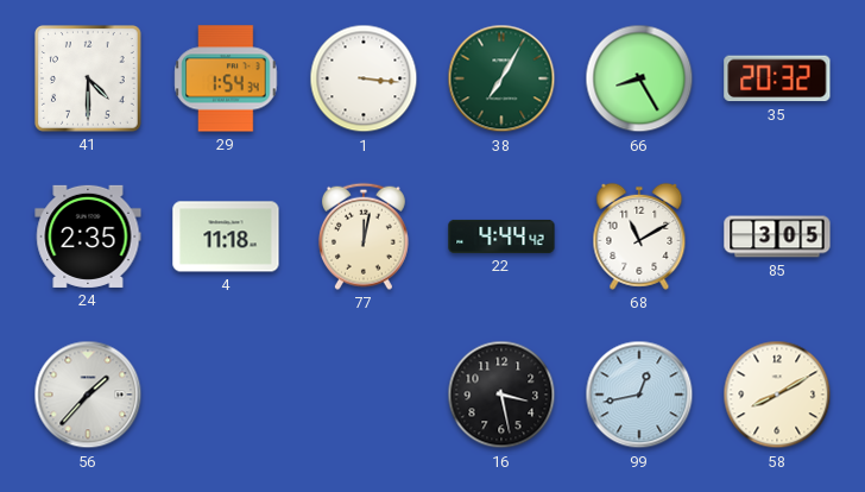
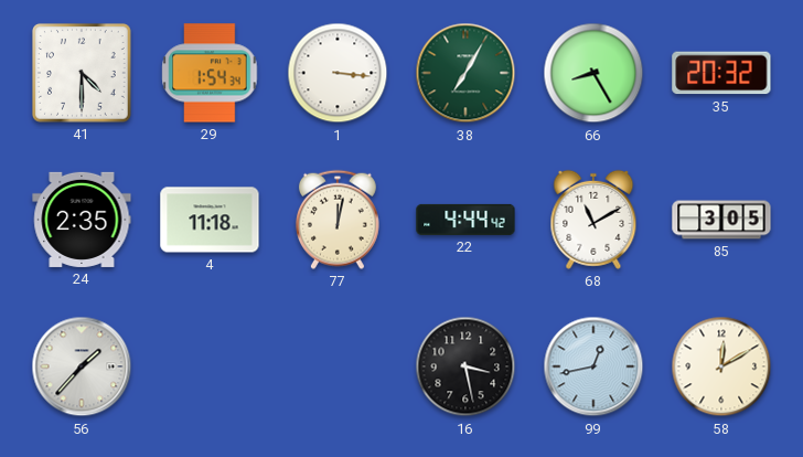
58: 8:10 -> 12:10
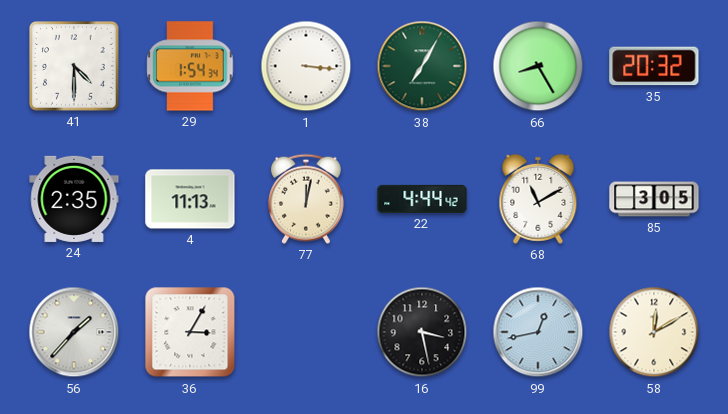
4: 11:18 -> 11:13
36: none -> 3:05
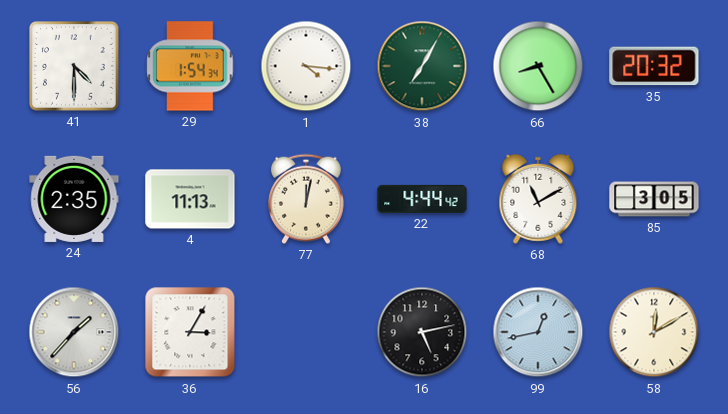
1: 3:16 -> 4:16
16: 3:28 -> 5:13
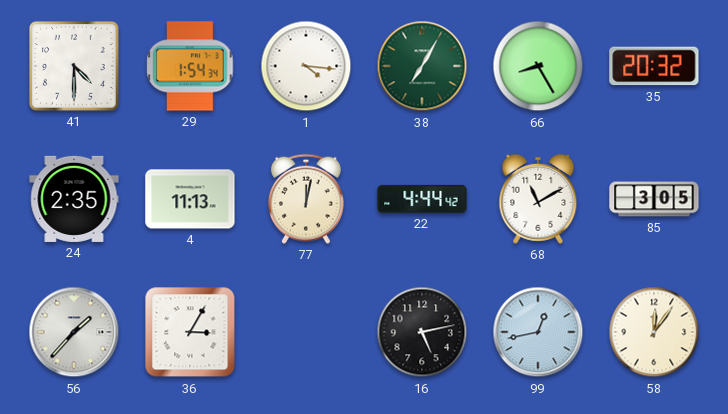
58: 12:10 -> 12:06
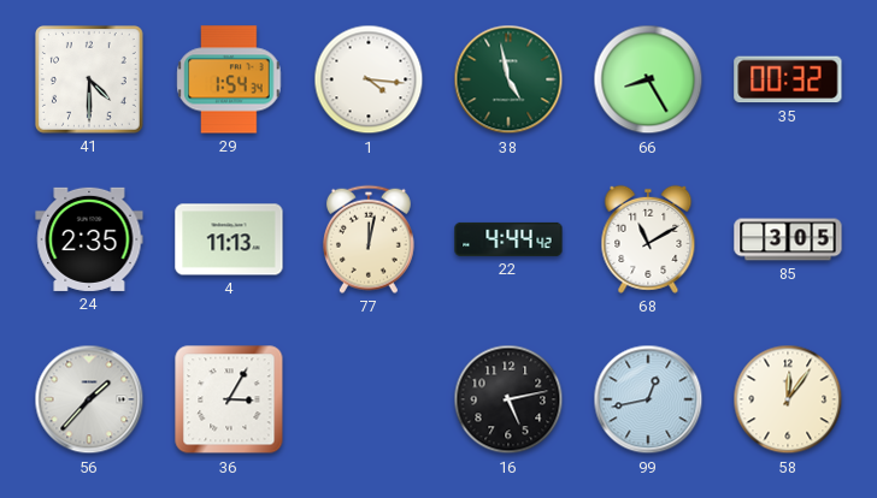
38: 7:05 -> 4:58
35: 20:32 -> 00:32
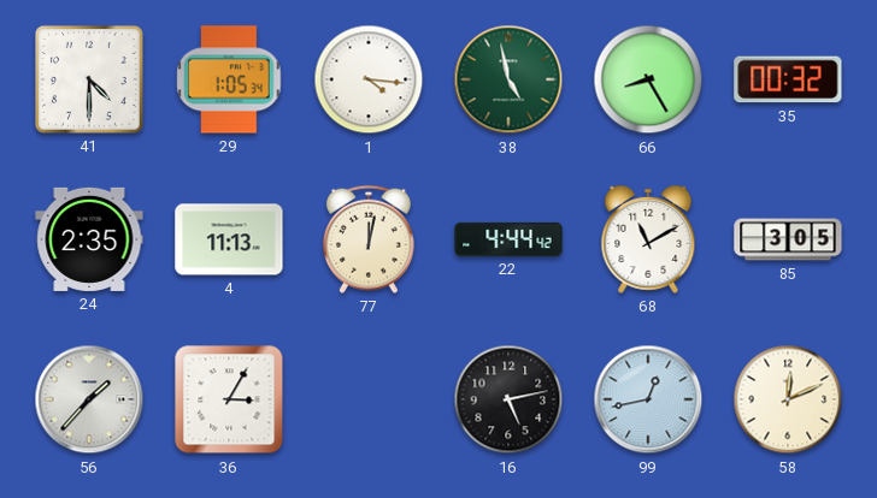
29: 1:54 -> 1:05
58: 12:06 -> 12:11
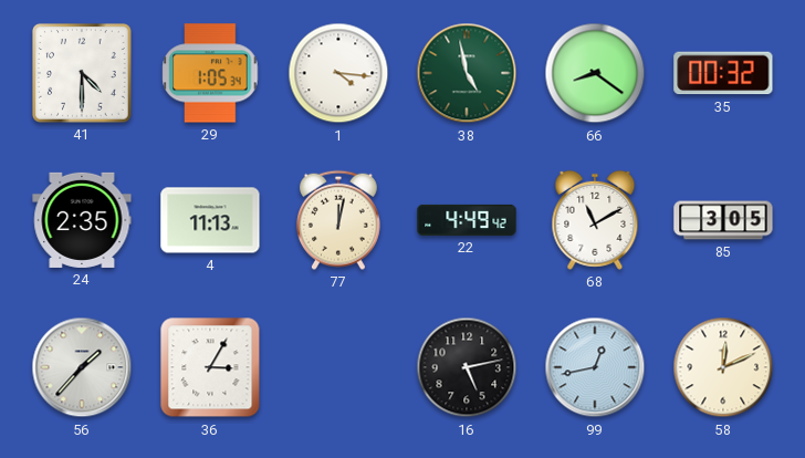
66: 8:25 -> 8:21
22: 4:44 -> 4:49
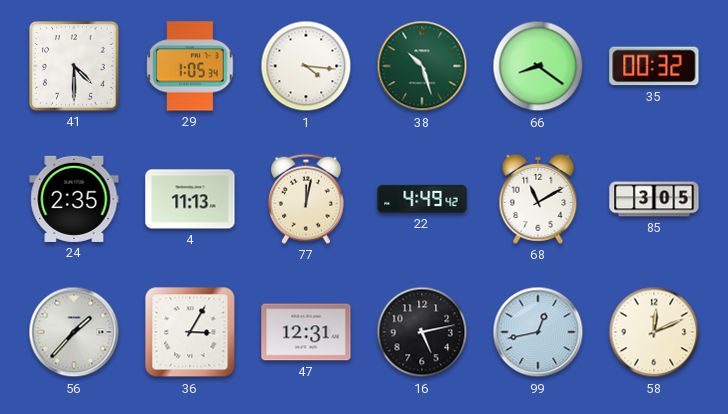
38: 4:58 -> 10:27
47: none -> 12:31
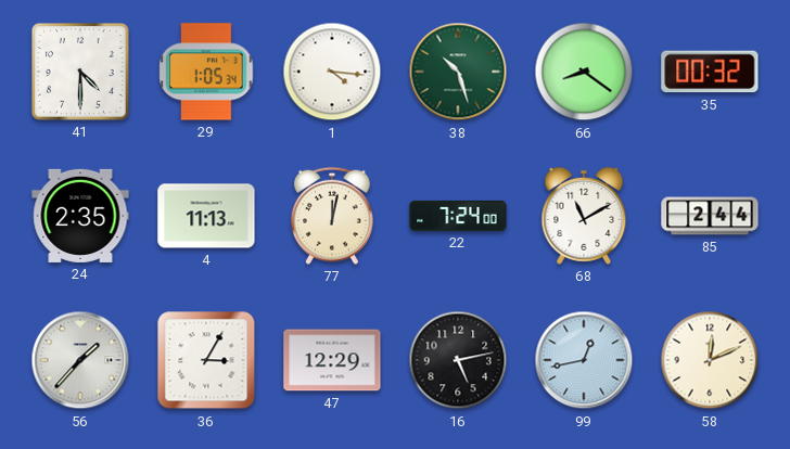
22: 4:49 -> 7:24
85: 3:05 -> 2:44
47: 12:31 -> 12:29
